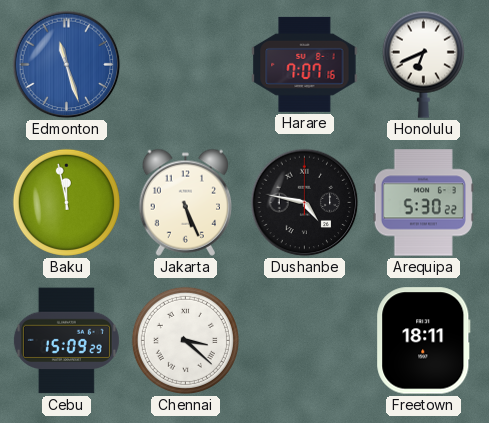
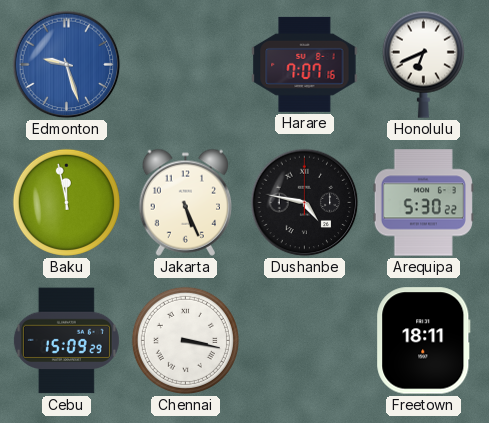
Edmonton: 11:27 -> 9:27
Chennai: 3:22 -> 3:17
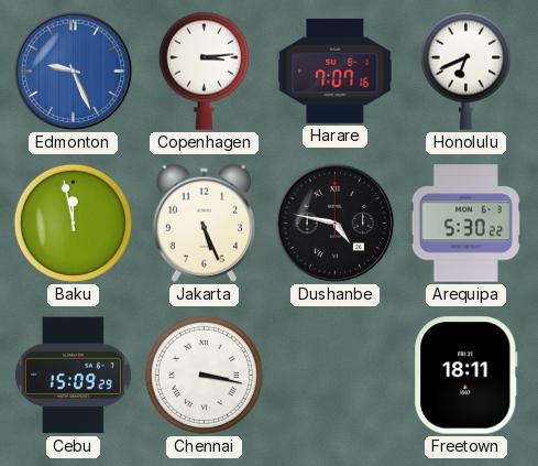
Edmonton: 9:27 -> 9:26
Copenhagen: none -> 3:14
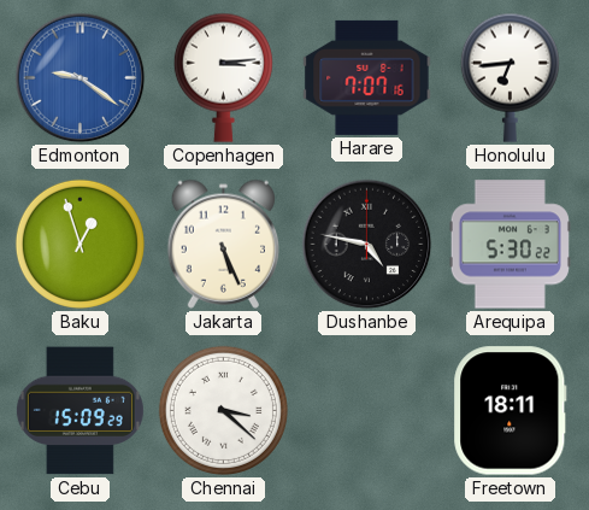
Edmonton: 9:26 -> 9:21
Honolulu: 6:41 -> 6:44
Baku: 11:58 -> 12:57
Chennai: 3:17 -> 3:22
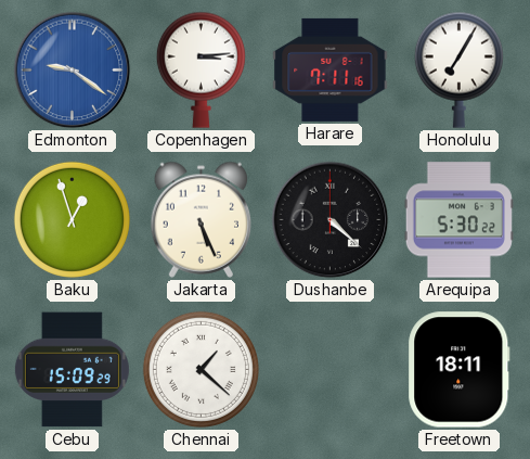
Harare: 7:07 -> 7:11
Honolulu: 6:44 -> 7:05
Dushanbe: 4:47 -> 4:22
Chennai: 3:22 -> 1:22
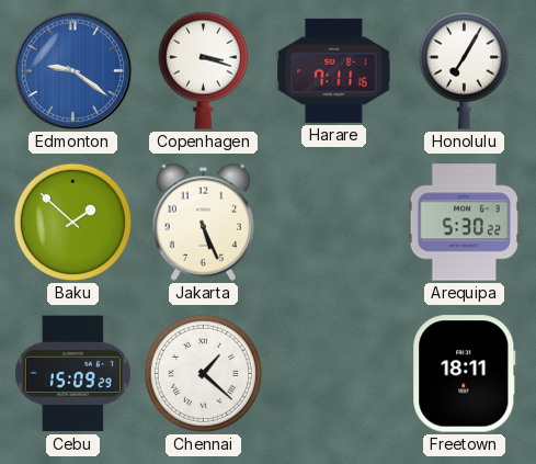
Copenhagen: 3:14 -> 3:18
Baku: 12:57 -> 1:52
Dushanbe: 4:22 -> none
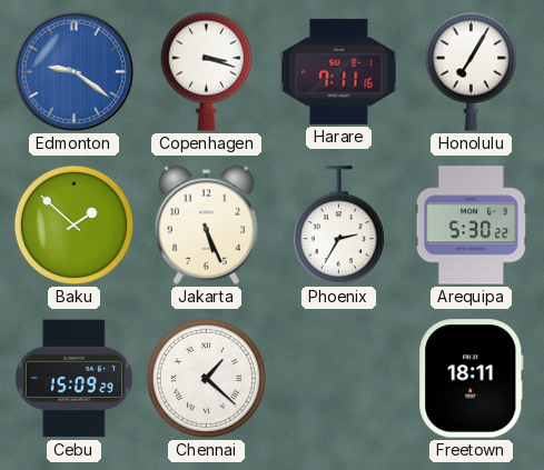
Phoenix: none -> 2:35
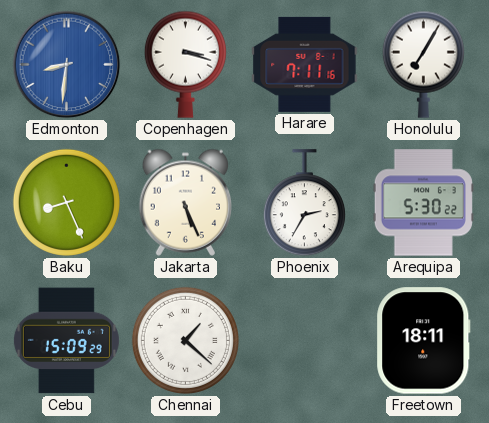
Edmonton: 9:21 -> 8:31
Baku: 1:52 -> 8:26
